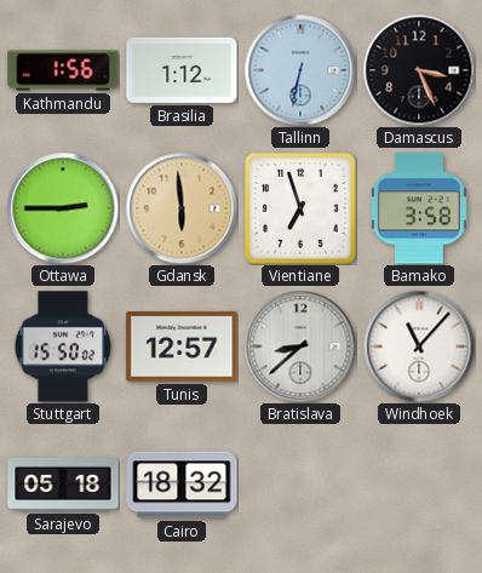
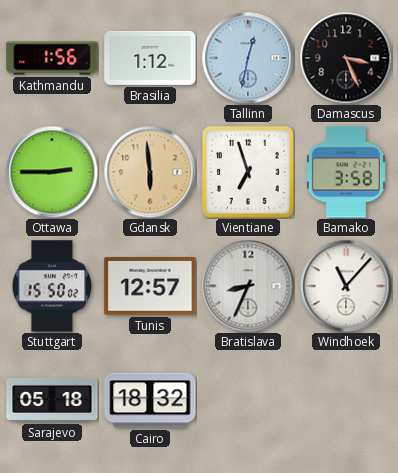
Tallinn: 6:32 -> 12:32
Bratislava: 8:38 -> 8:34
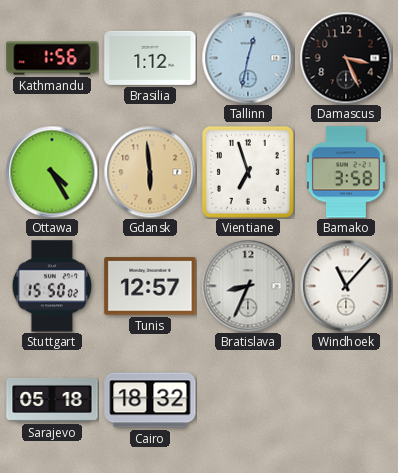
Ottawa: 2:45 -> 4:25
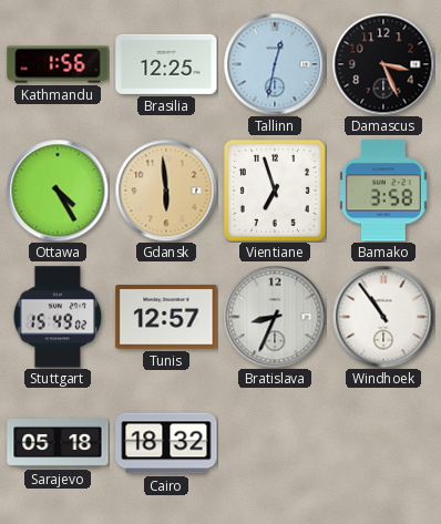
Brasilia: 1:12 -> 12:25
Stuttgart: 15:50 -> 15:49
Windhoek: 11:07 -> 10:54
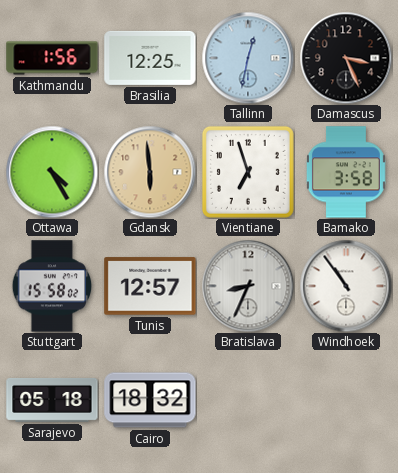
Stuttgart: 15:49 -> 15:58
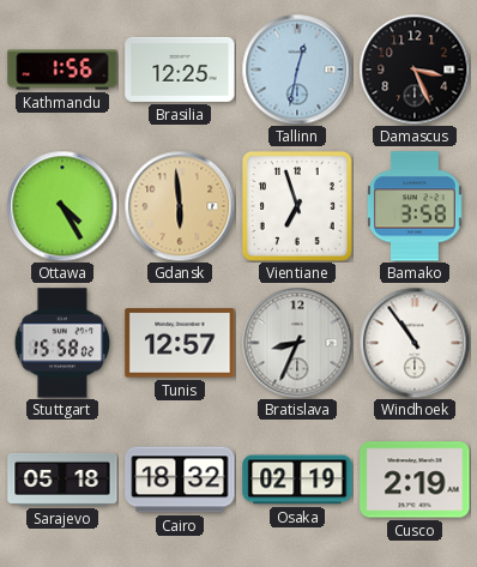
Osaka: none -> 02:19
Cusco: none -> 2:19
